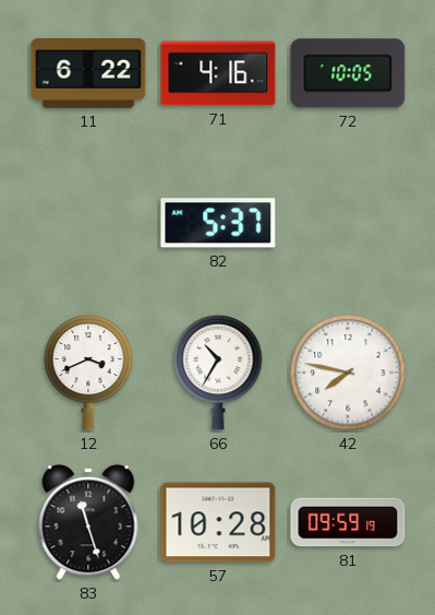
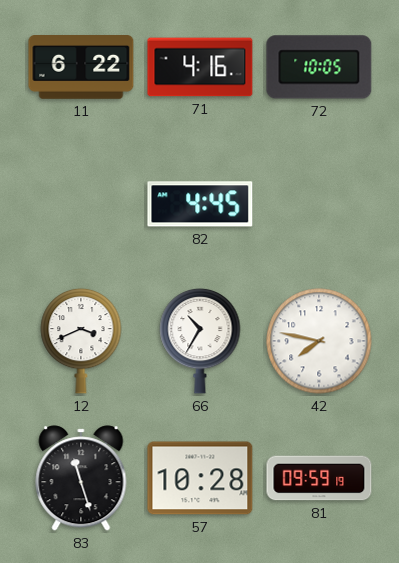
82: 5:37 -> 4:45
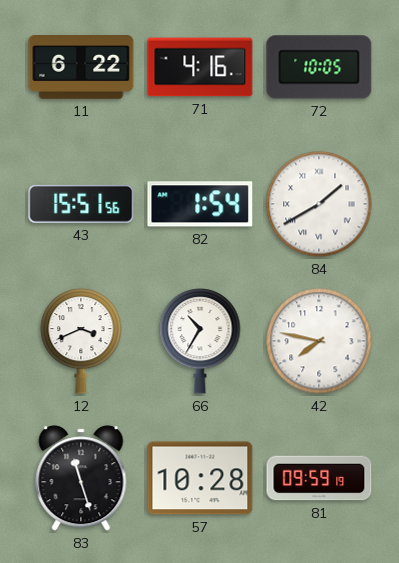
43: none -> 15:51
82: 4:45 -> 1:54
84: none -> 1:40
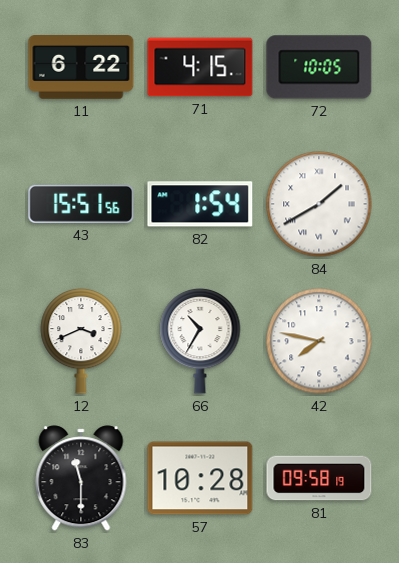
71: 4:16 -> 4:15
83: 11:27 -> 11:30
81: 09:59 -> 09:58
